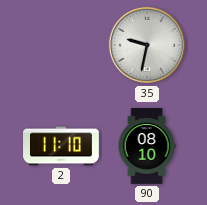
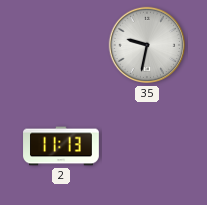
2: 11:10 -> 11:13
90: 08:10 -> none
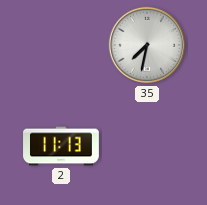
35: 9:32 -> 7:32
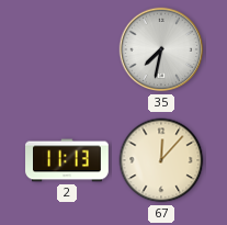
67: none -> 12:07
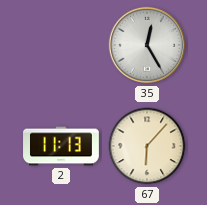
35: 7:32 -> 12:25
67: 12:07 -> 6:07
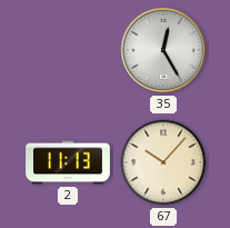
67: 6:07 -> 10:07
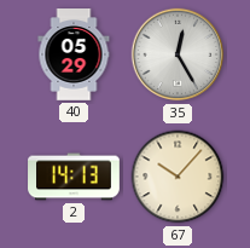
40: none -> 05:29
2: 11:13 -> 14:13
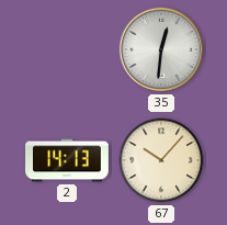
40: 05:29 -> none
35: 12:25 -> 12:31
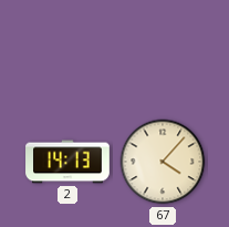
35: 12:31 -> none
67: 10:07 -> 4:07
